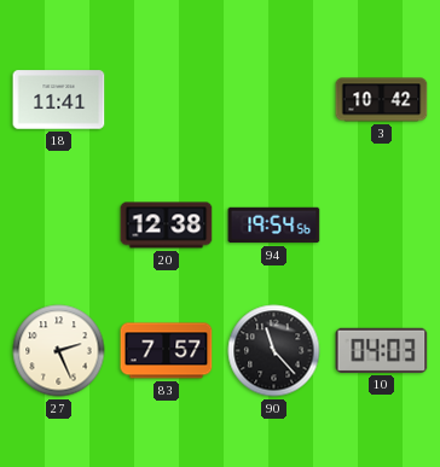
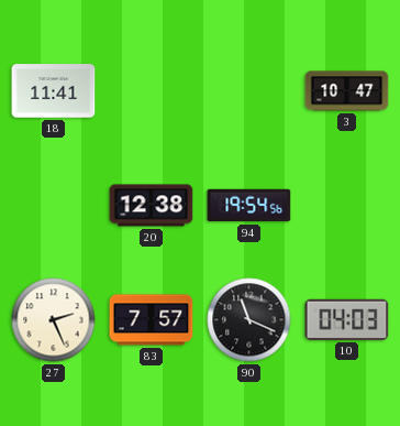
3: 10:42 -> 10:47
90: 11:23 -> 11:19
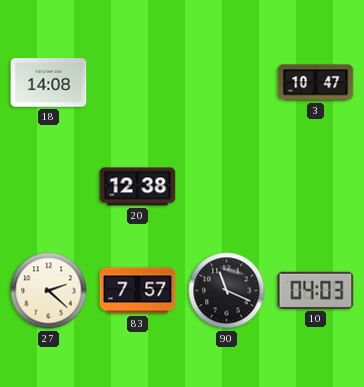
18: 11:41 -> 14:08
94: 19:54 -> none
27: 2:26 -> 2:22
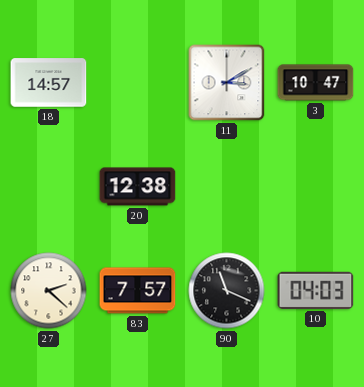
18: 14:08 -> 14:57
11: none -> 3:10
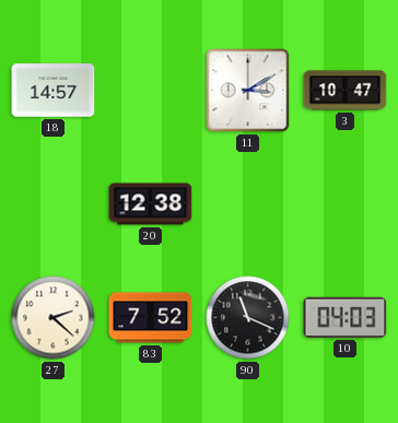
83: 7:57 -> 7:52
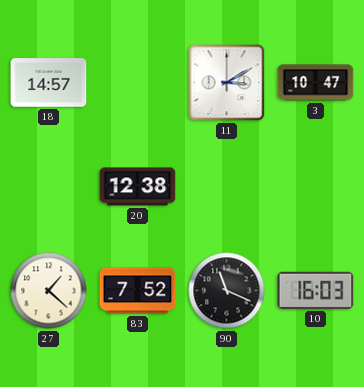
27: 2:22 -> 1:22
10: 04:03 -> 16:03
